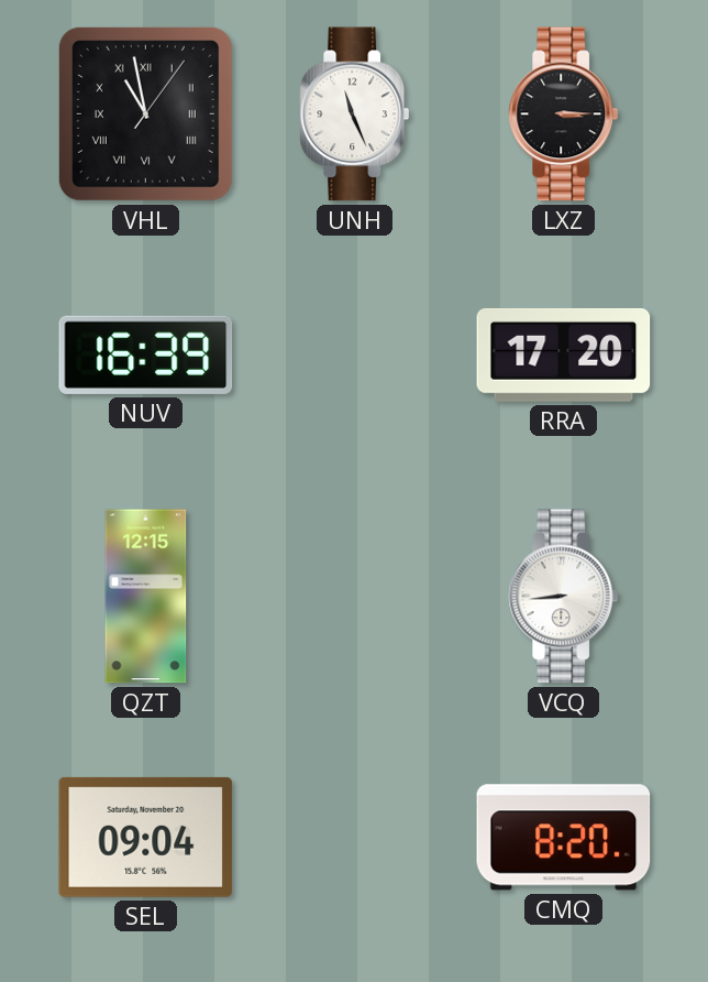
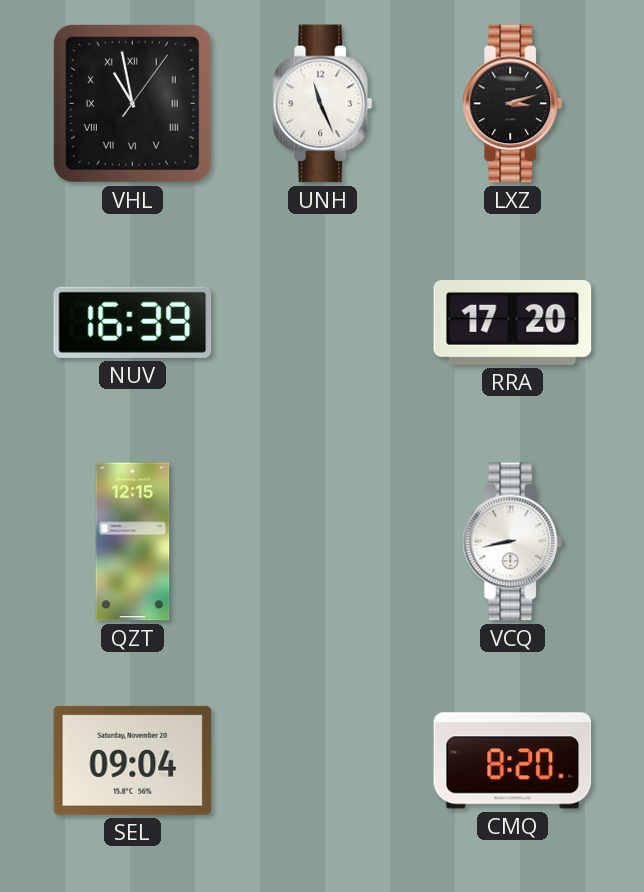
LXZ: 3:15 -> 3:12
VCQ: 8:44 -> 8:43
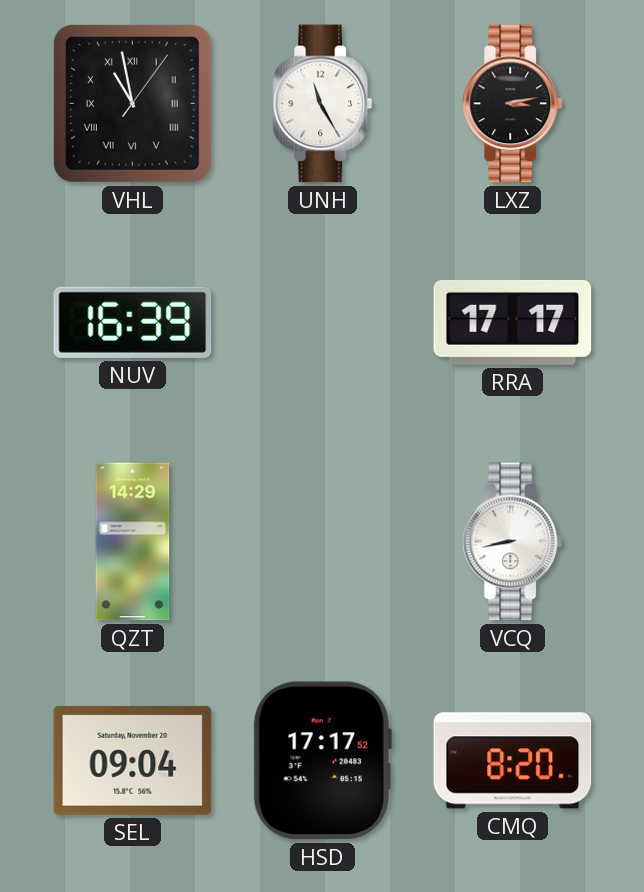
UNH: 11:26 -> 11:25
LXZ: 3:12 -> 3:13
RRA: 17:20 -> 17:17
QZT: 12:15 -> 14:29
HSD: none -> 17:17
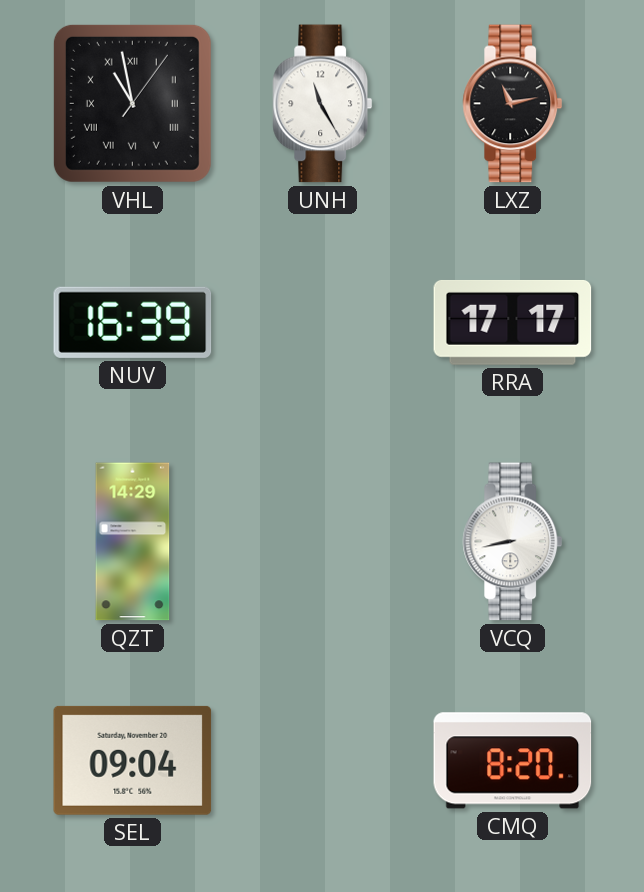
LXZ: 3:13 -> 11:13
HSD: 17:17 -> none
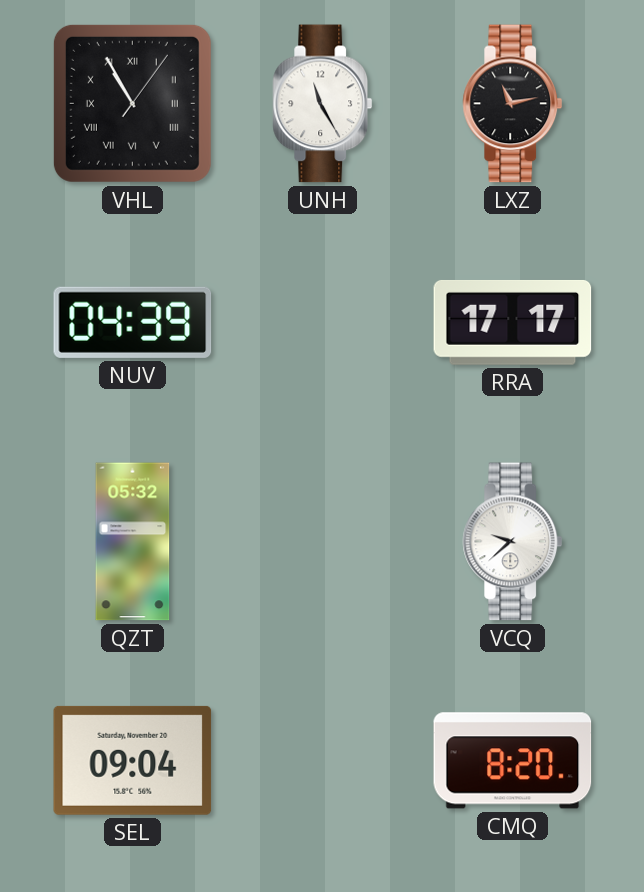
VHL: 10:58 -> 10:55
NUV: 16:39 -> 04:39
QZT: 14:29 -> 05:32
VCQ: 8:43 -> 9:38
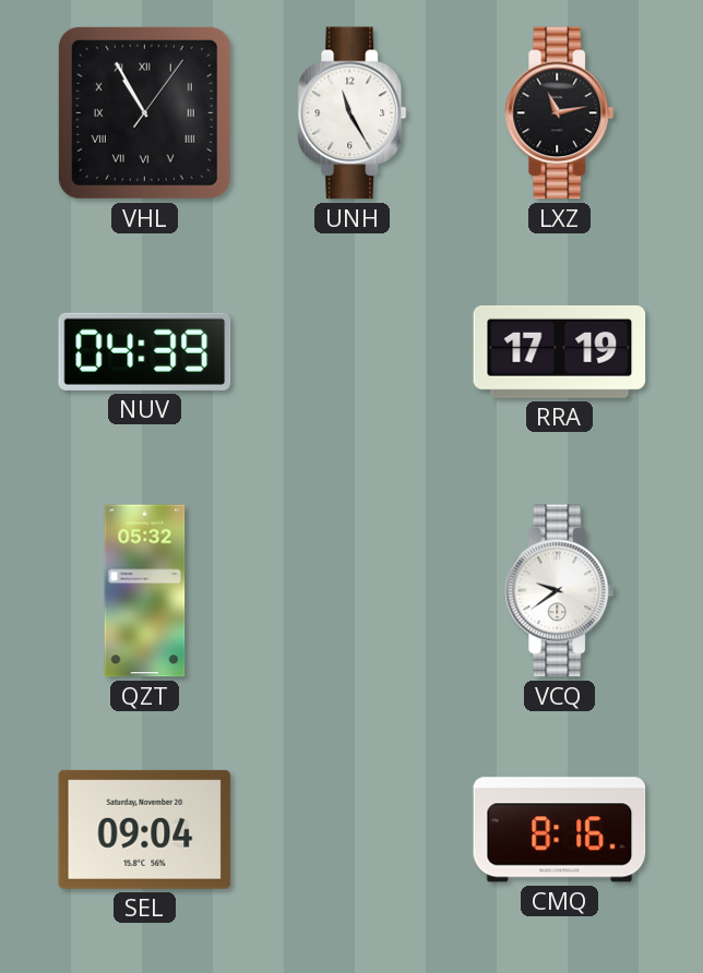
RRA: 17:17 -> 17:19
VCQ: 9:38 -> 9:39
CMQ: 8:20 -> 8:16
